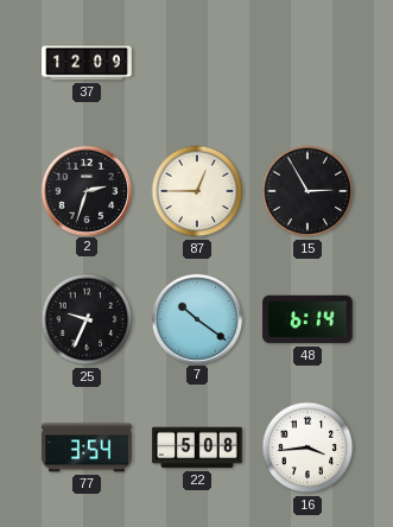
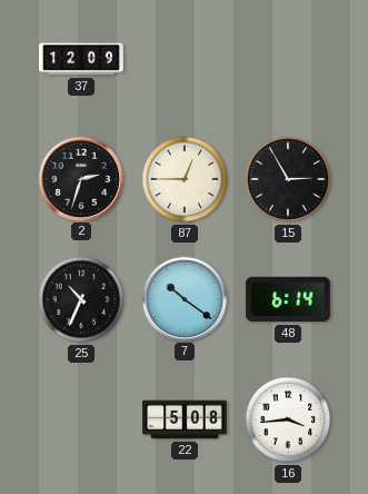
25: 9:34 -> 10:34
77: 3:54 -> none
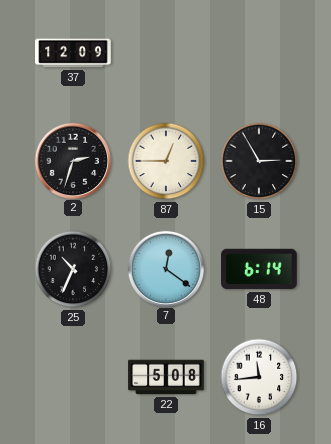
7: 10:21 -> 12:21
16: 3:44 -> 11:44
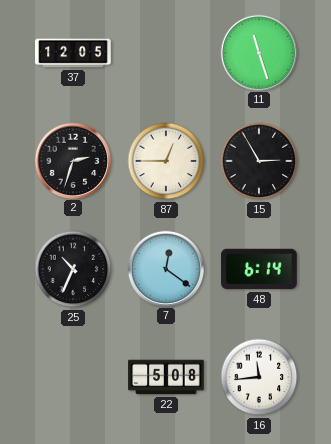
37: 12:09 -> 12:05
11: none -> 11:27
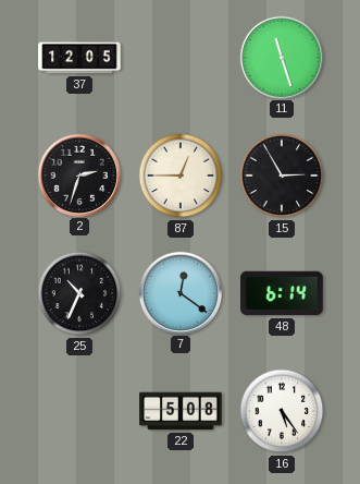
16: 11:44 -> 5:24
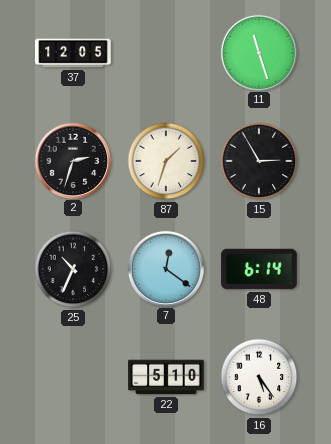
87: 12:45 -> 1:33
22: 5:08 -> 5:10
